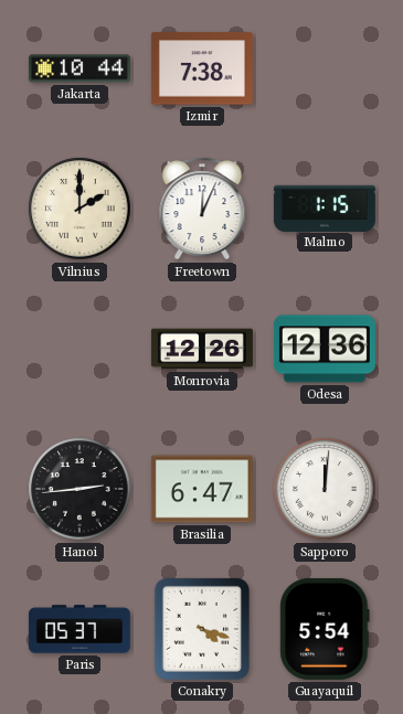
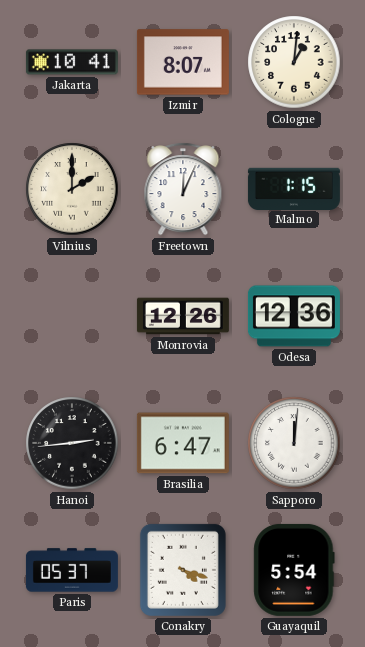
Jakarta: 10:44 -> 10:41
Izmir: 7:38 -> 8:07
Cologne: none -> 1:01
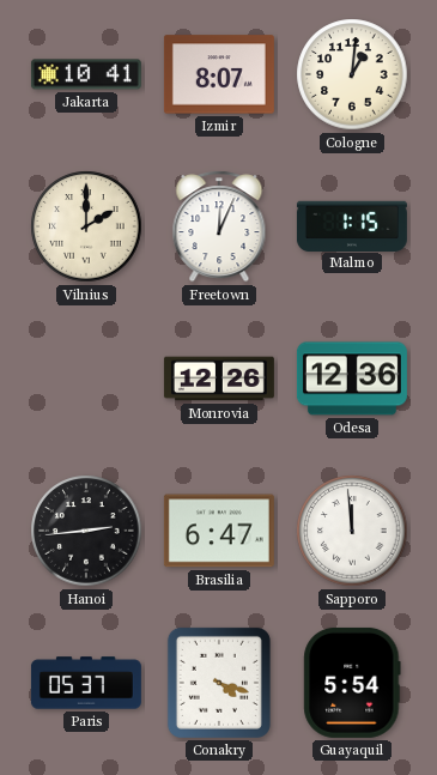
Sapporo: 12:01 -> 11:59
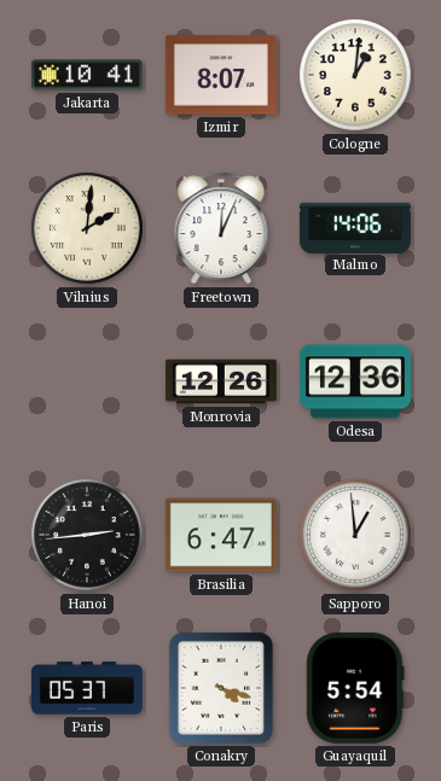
Vilnius: 2:00 -> 2:01
Malmo: 1:15 -> 14:06
Sapporo: 11:59 -> 12:59
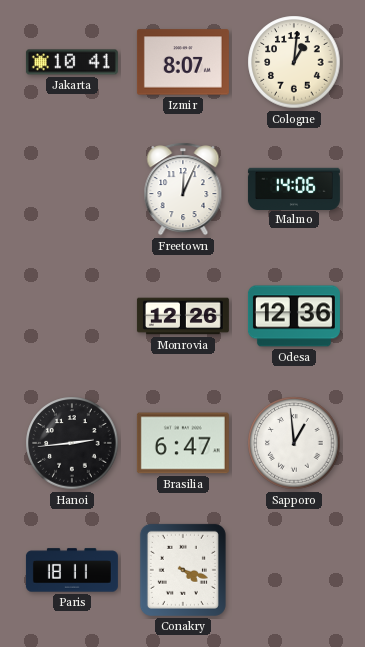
Vilnius: 2:01 -> none
Paris: 05:37 -> 18:11
Guayaquil: 5:54 -> none
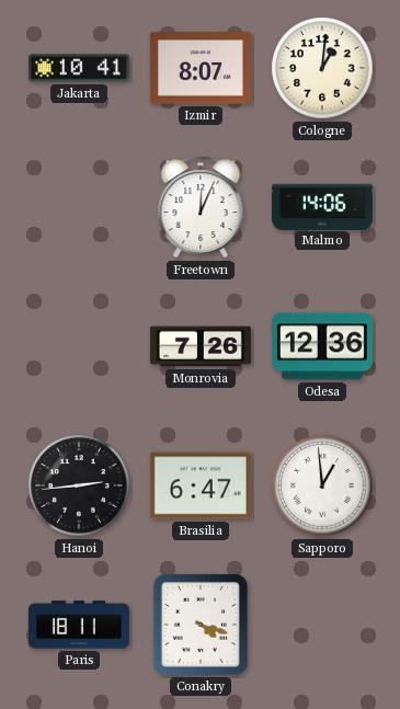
Monrovia: 12:26 -> 7:26
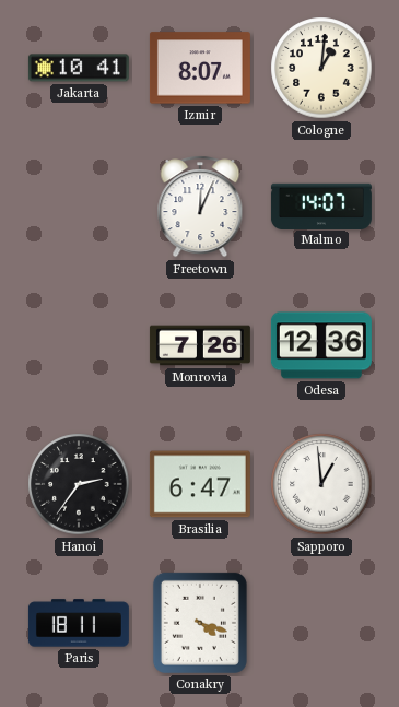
Malmo: 14:06 -> 14:07
Hanoi: 2:44 -> 2:36
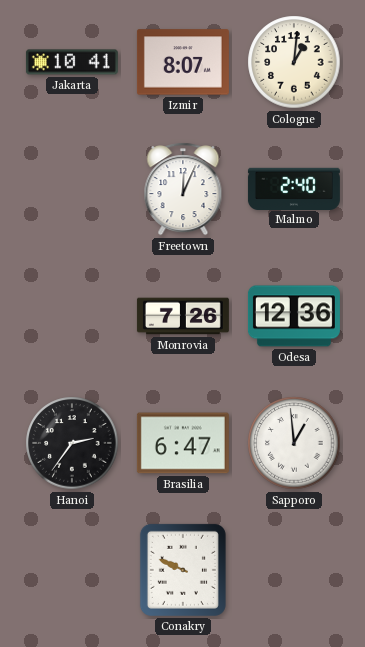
Malmo: 14:07 -> 2:40
Paris: 18:11 -> none
Conakry: 4:18 -> 9:49
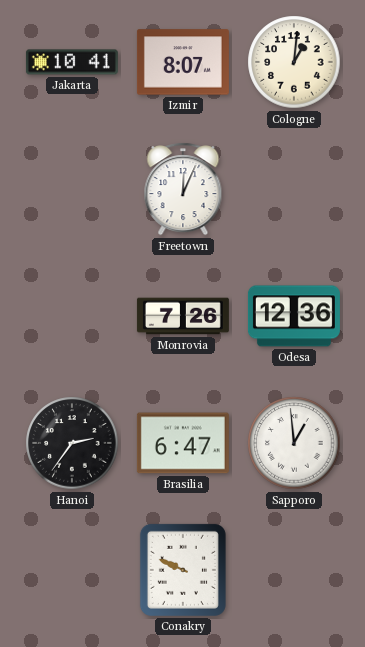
Malmo: 2:40 -> none
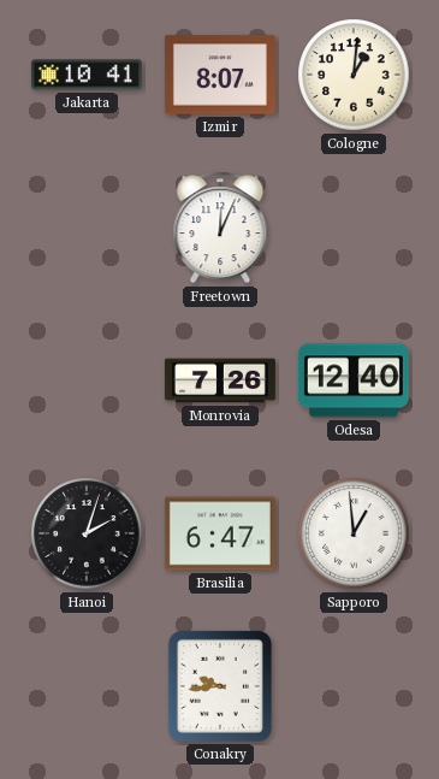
Odesa: 12:36 -> 12:40
Hanoi: 2:36 -> 2:03
Conakry: 9:49 -> 9:44
